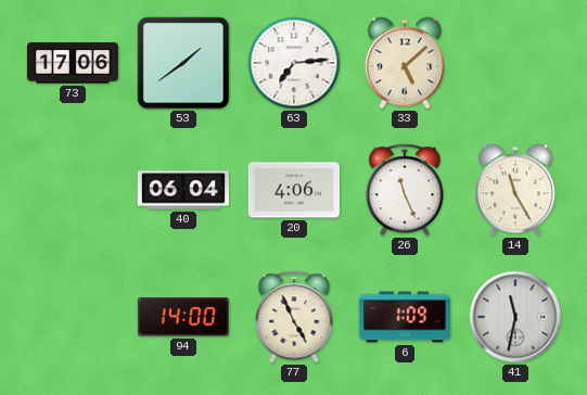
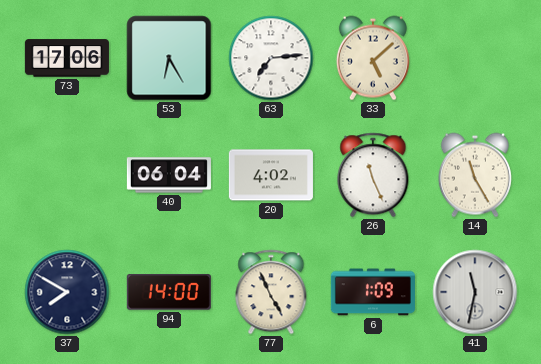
53: 1:39 -> 6:25
20: 4:06 -> 4:02
37: none -> 7:50
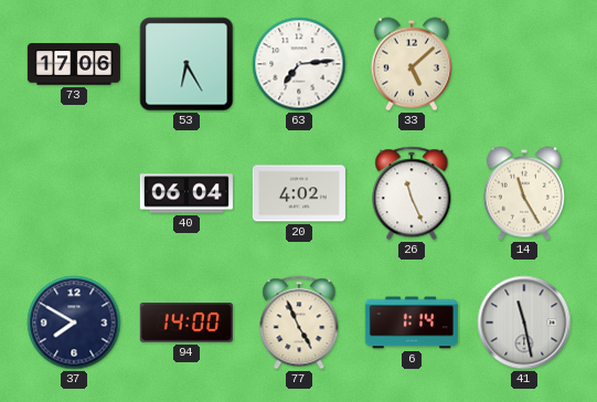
6: 1:09 -> 1:14
41: 11:32 -> 11:28
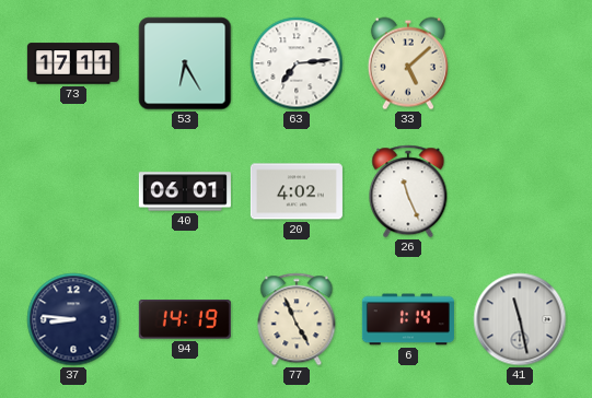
73: 17:06 -> 17:11
40: 06:04 -> 06:01
14: 11:25 -> none
37: 7:50 -> 8:46
94: 14:00 -> 14:19
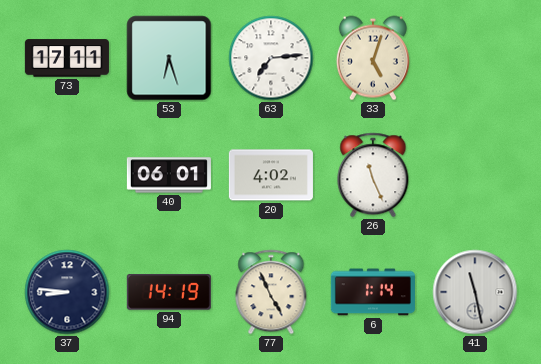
53: 6:25 -> 6:27
33: 5:08 -> 5:03
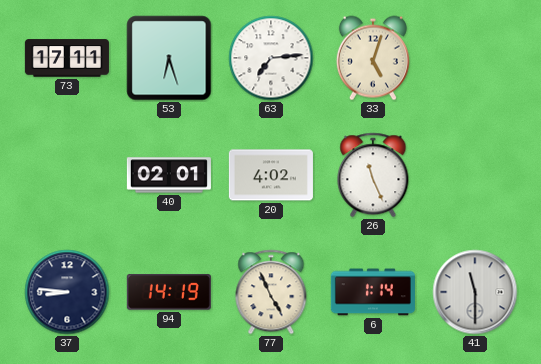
40: 06:01 -> 02:01
41: 11:28 -> 11:30
